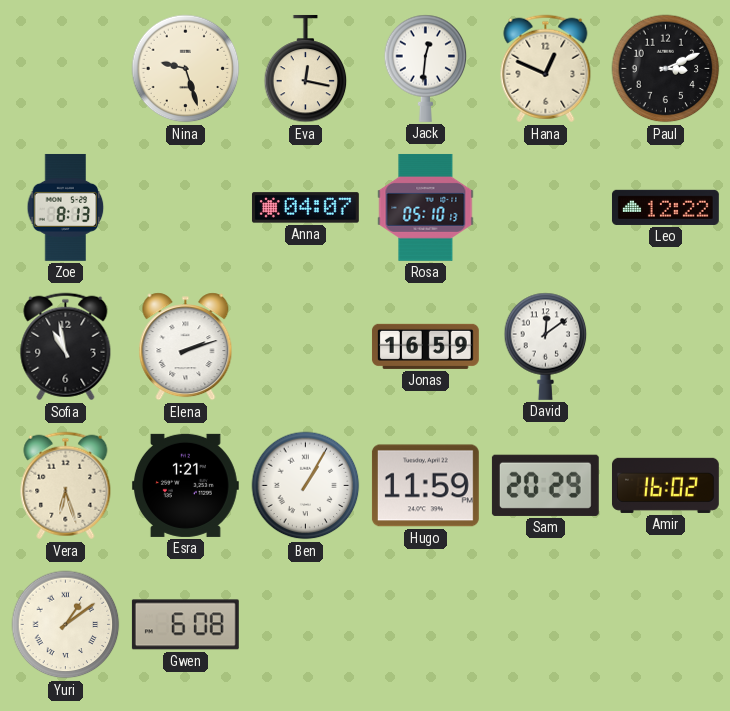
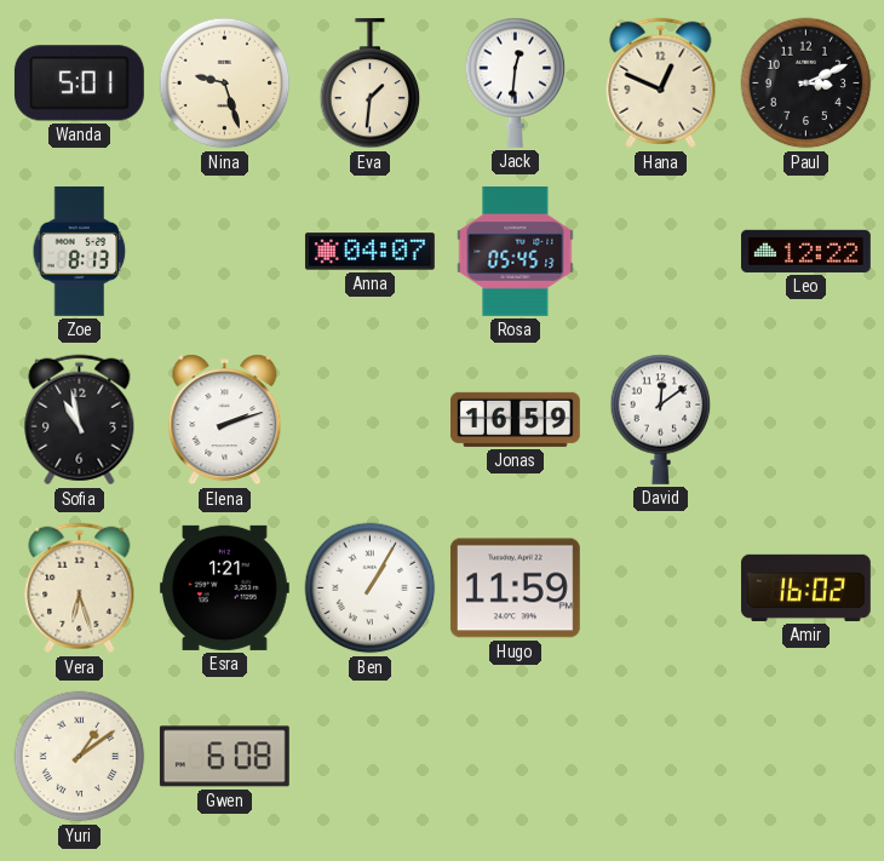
Wanda: none -> 5:01
Eva: 12:17 -> 1:31
Rosa: 05:10 -> 05:45
Sam: 20:29 -> none
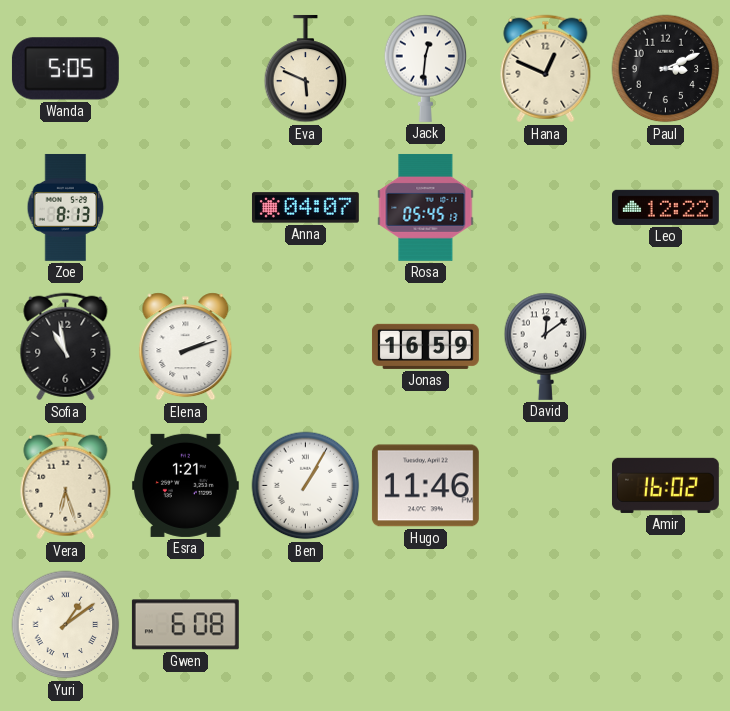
Wanda: 5:01 -> 5:05
Nina: 9:27 -> none
Eva: 1:31 -> 5:49
Hugo: 11:59 -> 11:46
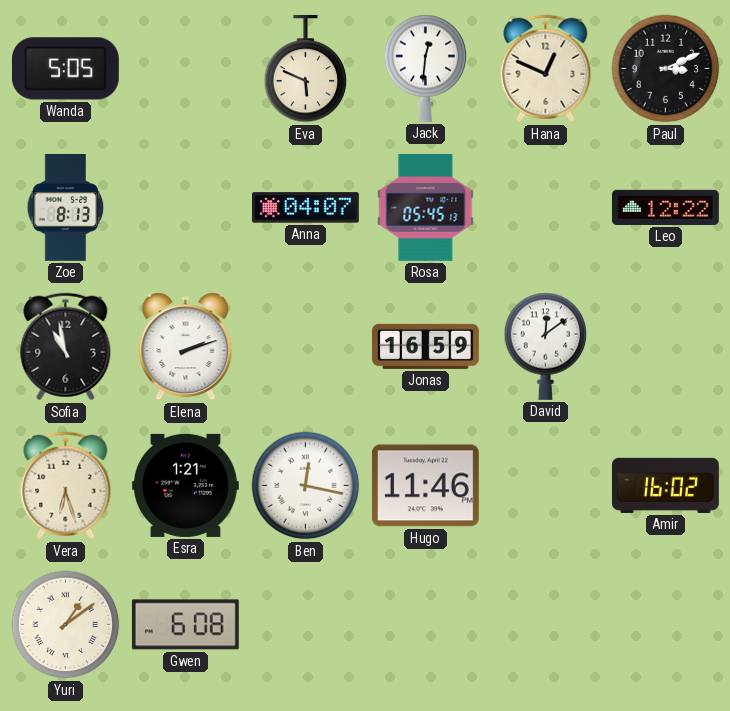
Ben: 1:05 -> 12:17
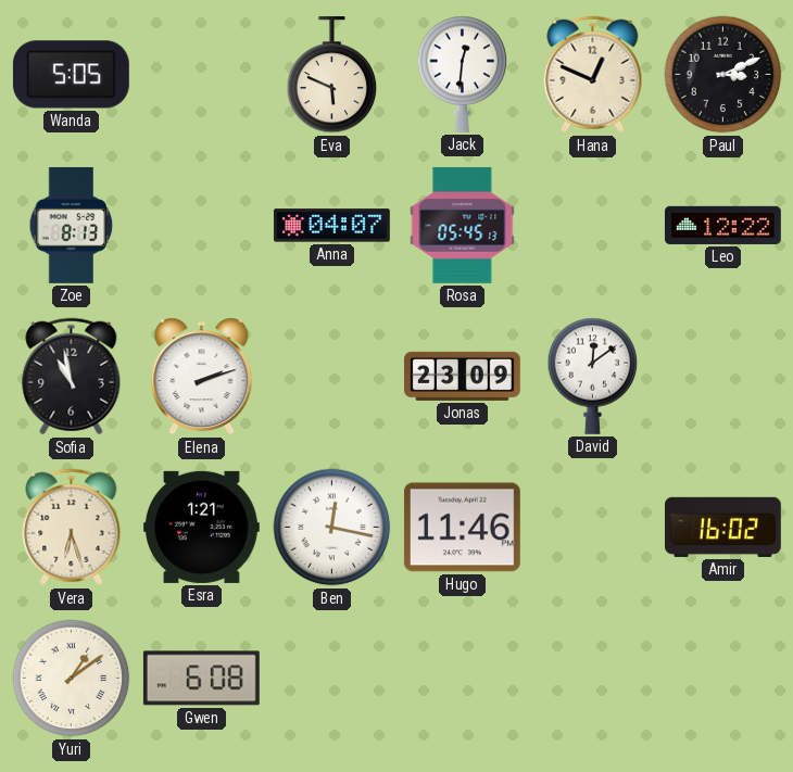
Jonas: 16:59 -> 23:09
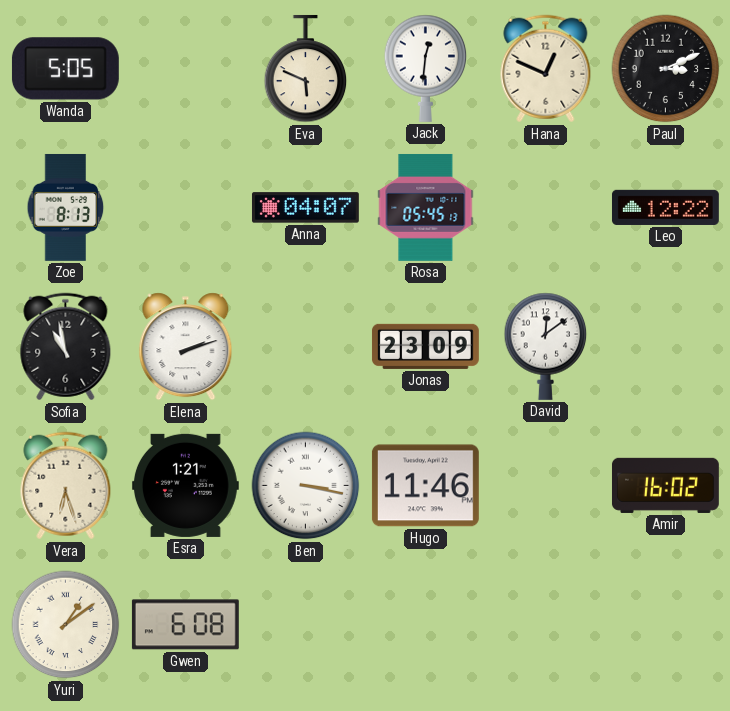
Ben: 12:17 -> 3:17
